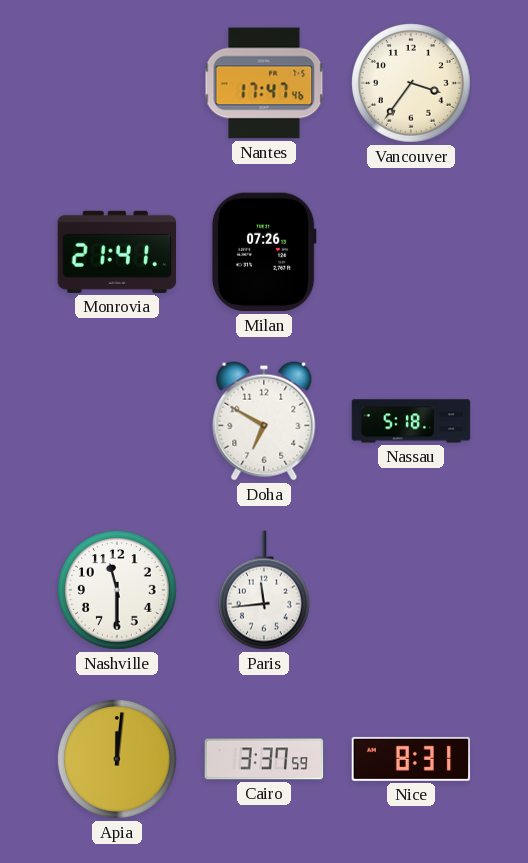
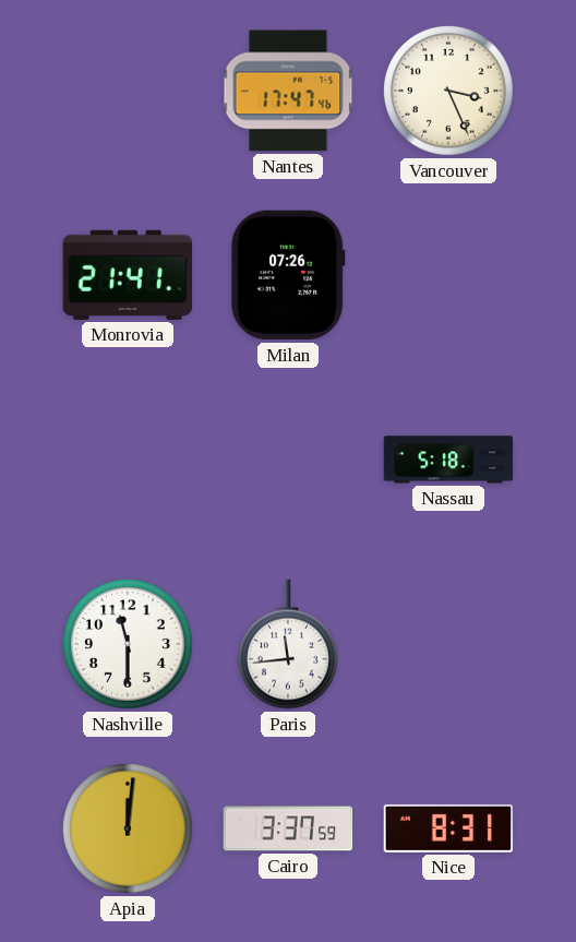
Vancouver: 3:36 -> 3:26
Doha: 6:50 -> none
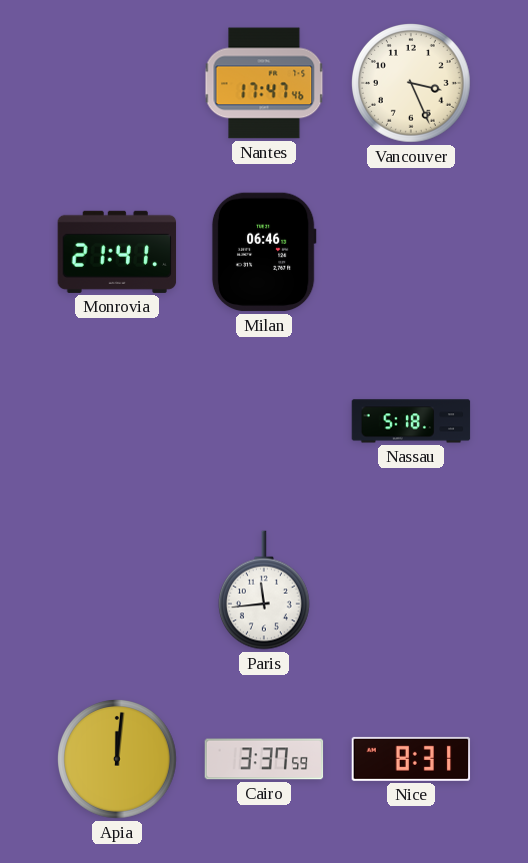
Milan: 07:26 -> 06:46
Nashville: 11:30 -> none
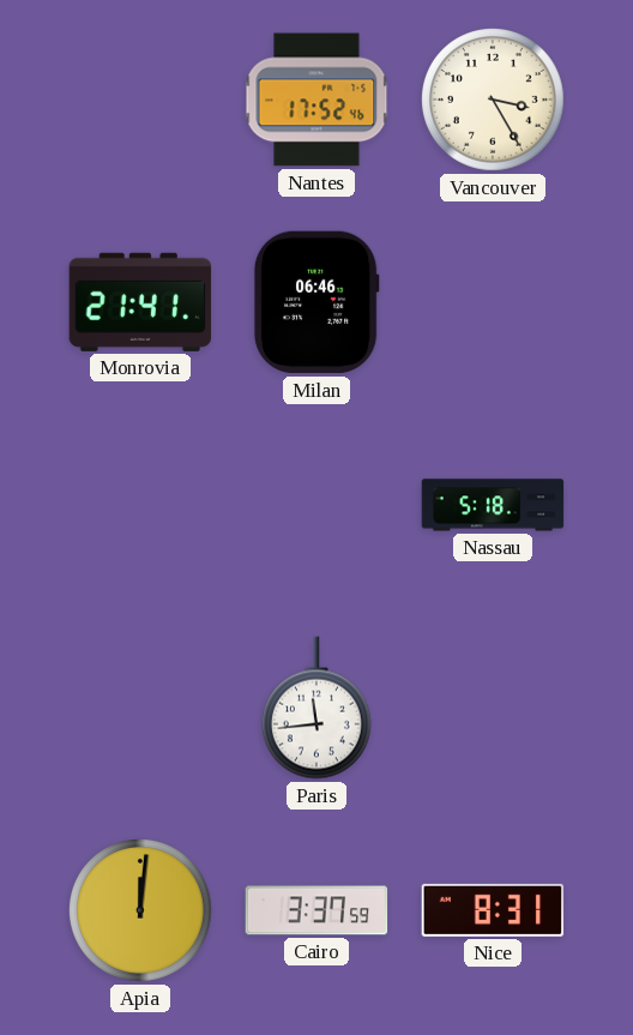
Nantes: 17:47 -> 17:52
Vancouver: 3:26 -> 3:25
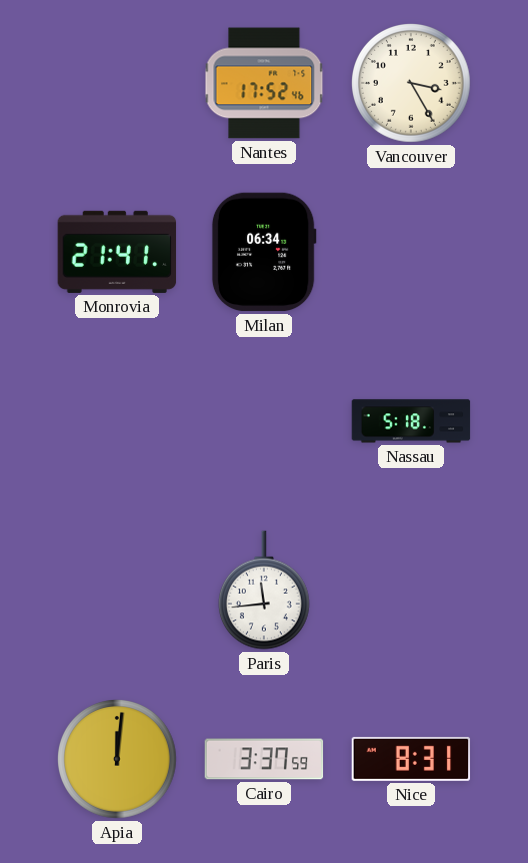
Milan: 06:46 -> 06:34
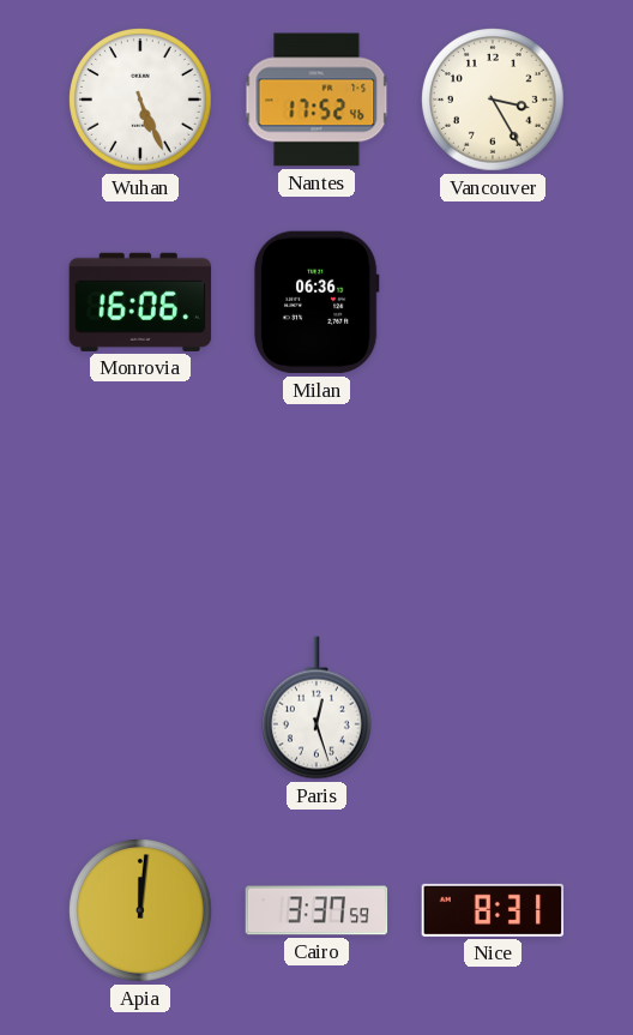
Wuhan: none -> 5:26
Monrovia: 21:41 -> 16:06
Milan: 06:34 -> 06:36
Nassau: 5:18 -> none
Paris: 11:44 -> 12:27
